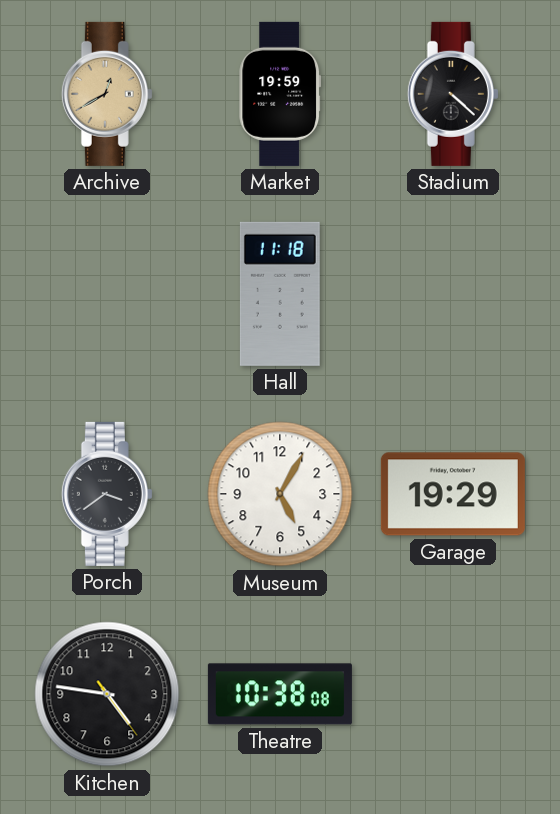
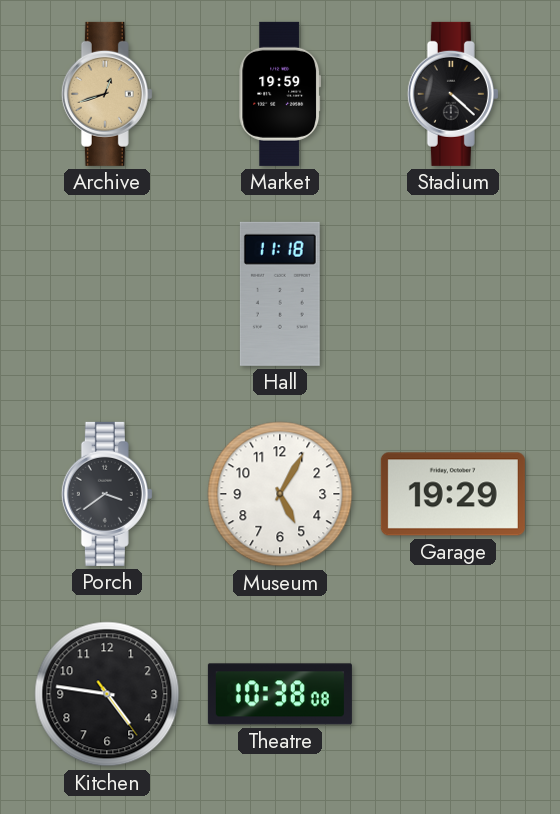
Archive: 12:40 -> 12:42
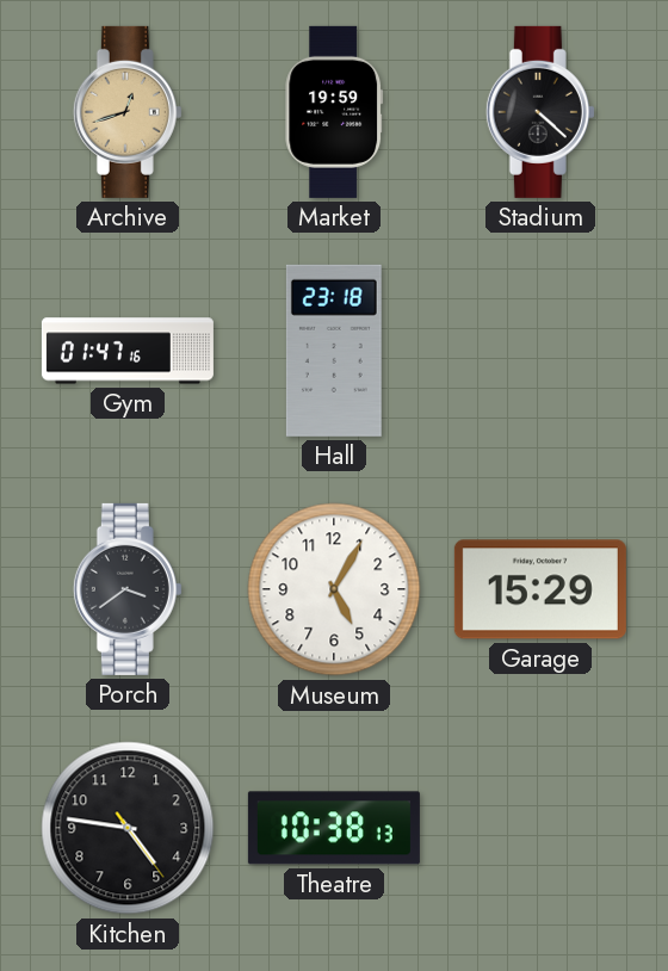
Gym: none -> 01:47
Hall: 11:18 -> 23:18
Garage: 19:29 -> 15:29
Theatre: 10:38:08 -> 10:38:13
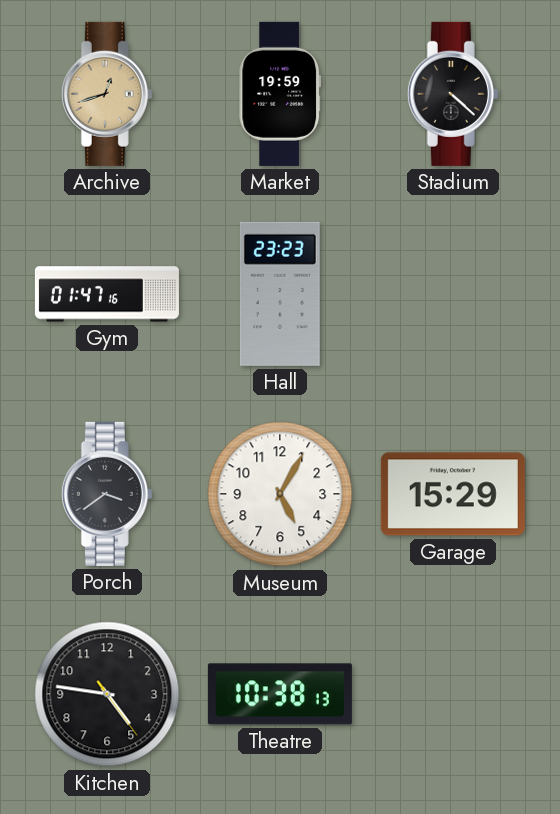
Hall: 23:18 -> 23:23
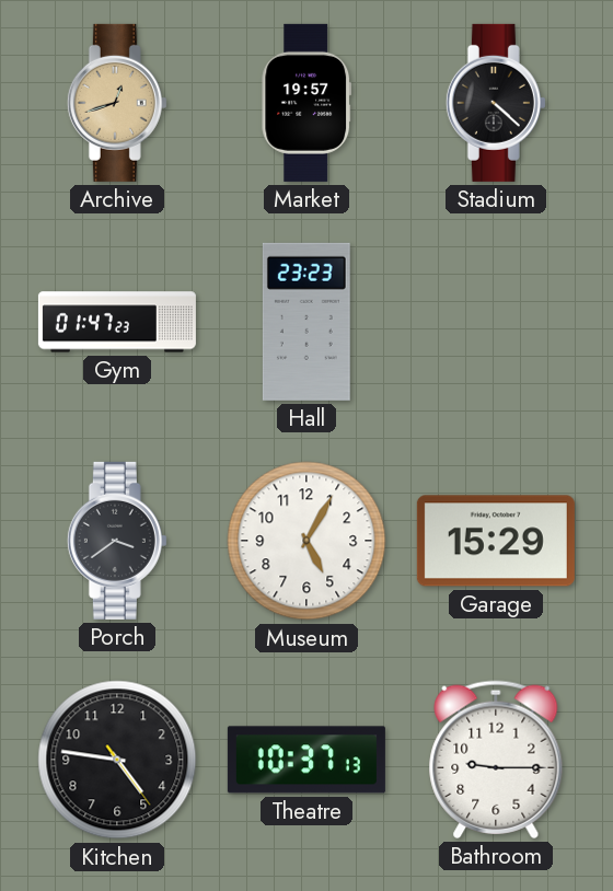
Market: 19:59 -> 19:57
Gym: 01:47:16 -> 01:47:23
Theatre: 10:38 -> 10:37
Bathroom: none -> 9:15
